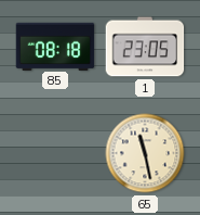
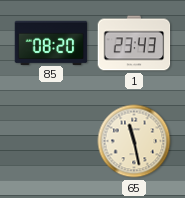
85: 08:18 -> 08:20
1: 23:05 -> 23:43
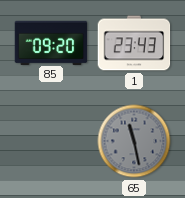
85: 08:20 -> 09:20
65 dial: cream -> grey
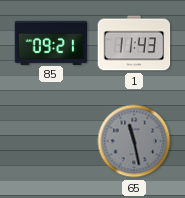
85: 09:20 -> 09:21
1: 23:43 -> 11:43
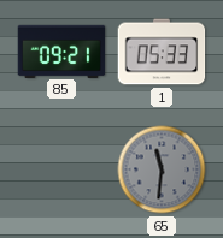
1: 11:43 -> 05:33
65: 11:28 -> 11:31
